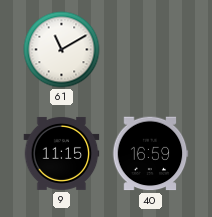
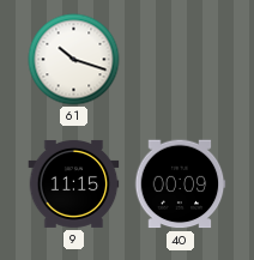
61: 11:10 -> 10:18
40: 16:59 -> 00:09
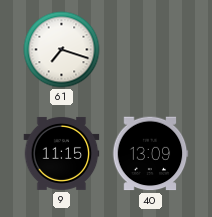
61: 10:18 -> 7:18
40: 00:09 -> 13:09
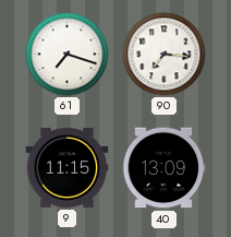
90: none -> 7:16
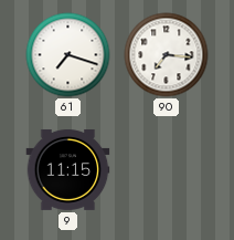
40: 13:09 -> none
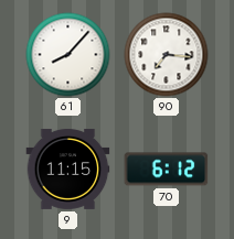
61: 7:18 -> 8:07
70: none -> 6:12
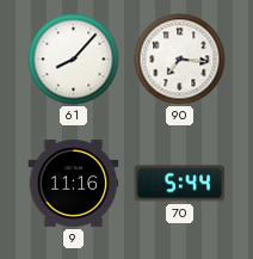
9: 11:15 -> 11:16
70: 6:12 -> 5:44
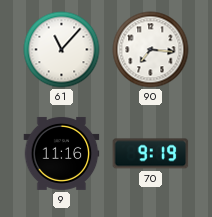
61: 8:07 -> 11:07
70: 5:44 -> 9:19
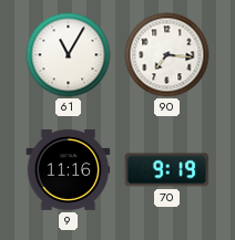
61: 11:07 -> 11:05
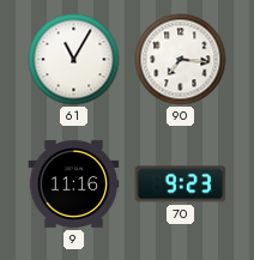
70: 9:19 -> 9:23
